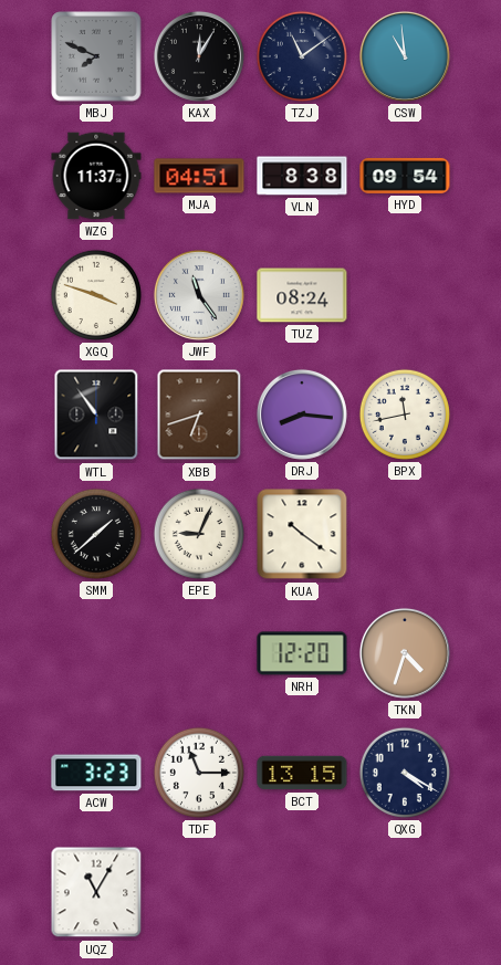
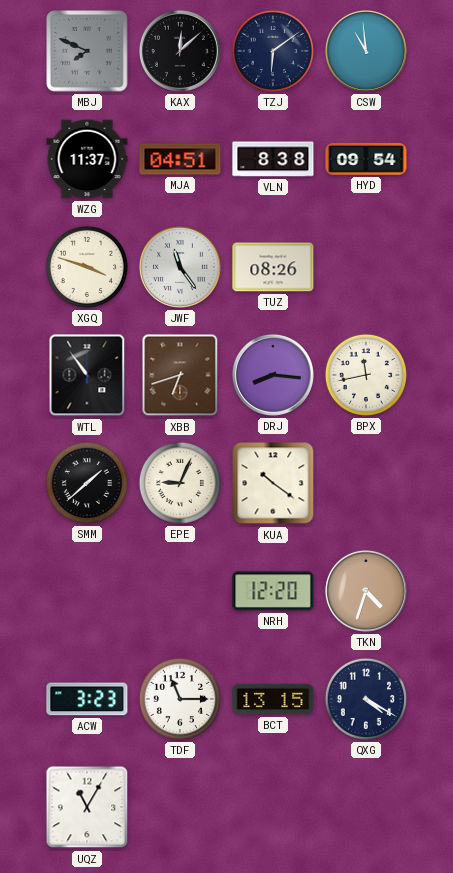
KAX: 12:05 -> 12:08
TZJ: 11:09 -> 6:09
TUZ: 08:24 -> 08:26
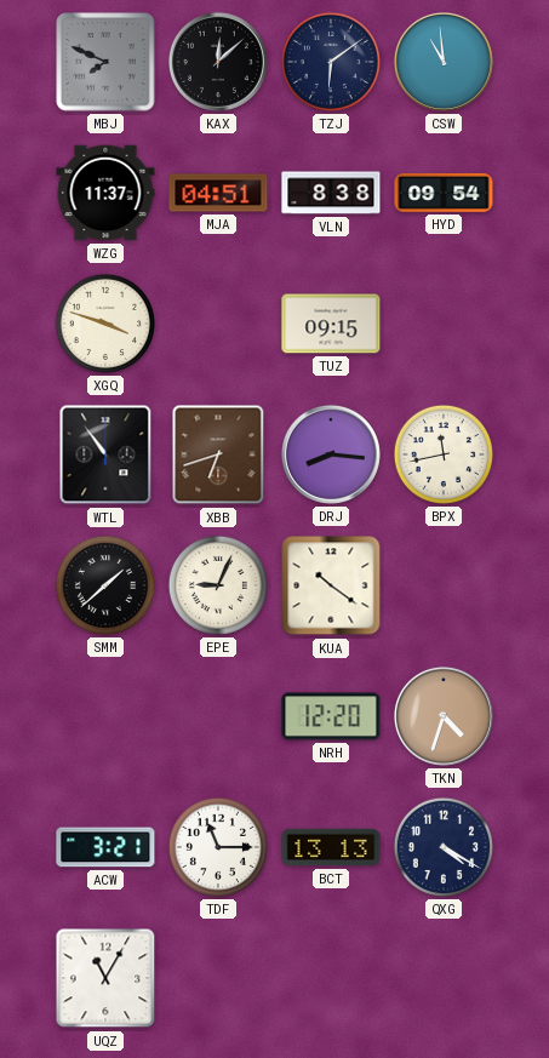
JWF: 11:24 -> none
TUZ: 08:26 -> 09:15
ACW: 3:23 -> 3:21
BCT: 13:15 -> 13:13
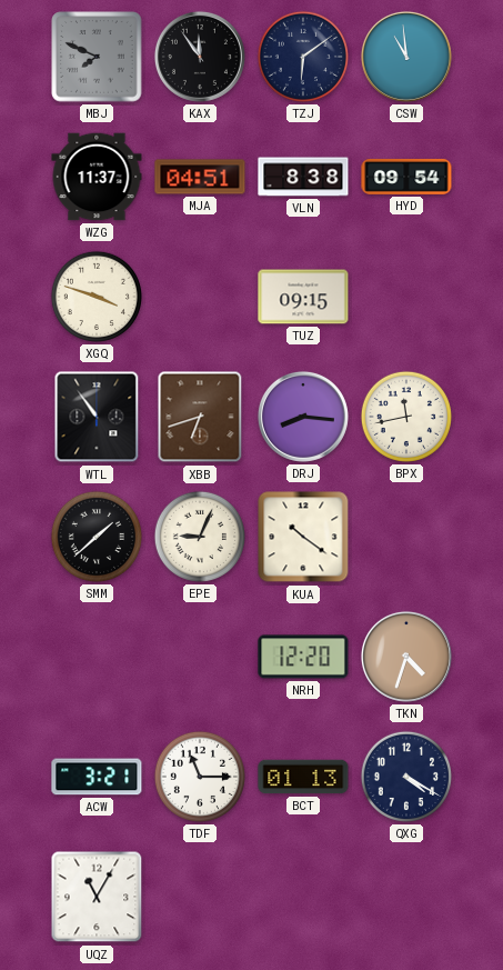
KAX: 12:08 -> 11:54
BCT: 13:13 -> 01:13
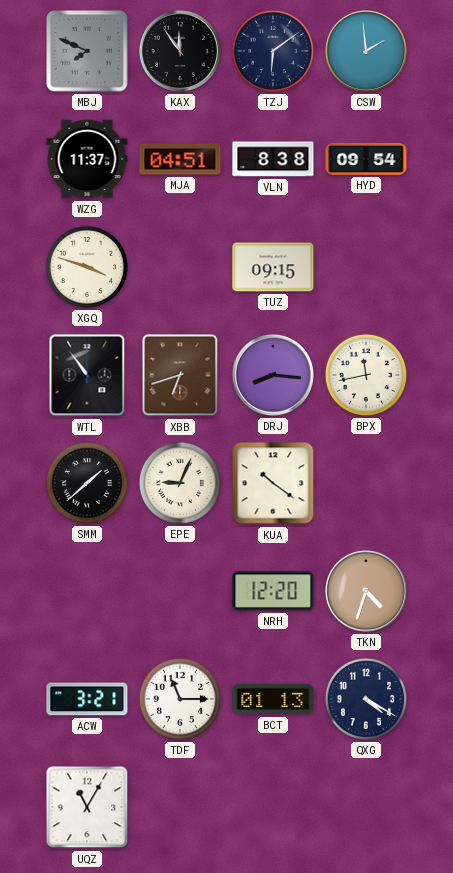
CSW: 10:59 -> 1:59
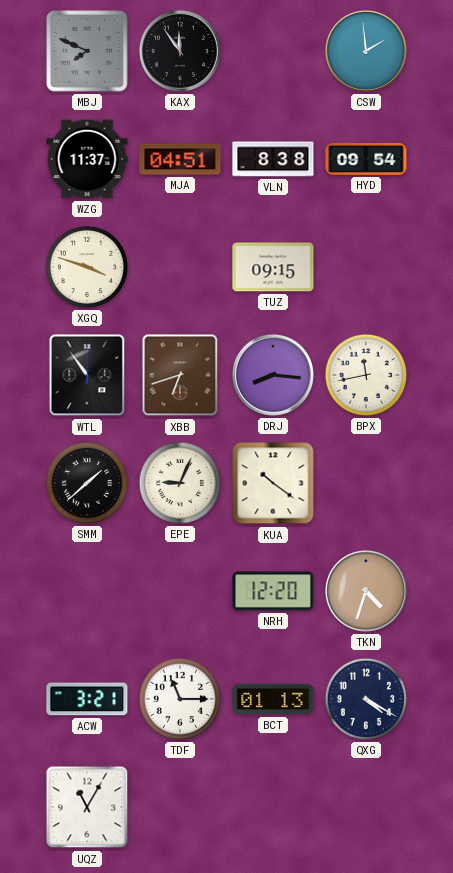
TZJ: 6:09 -> none
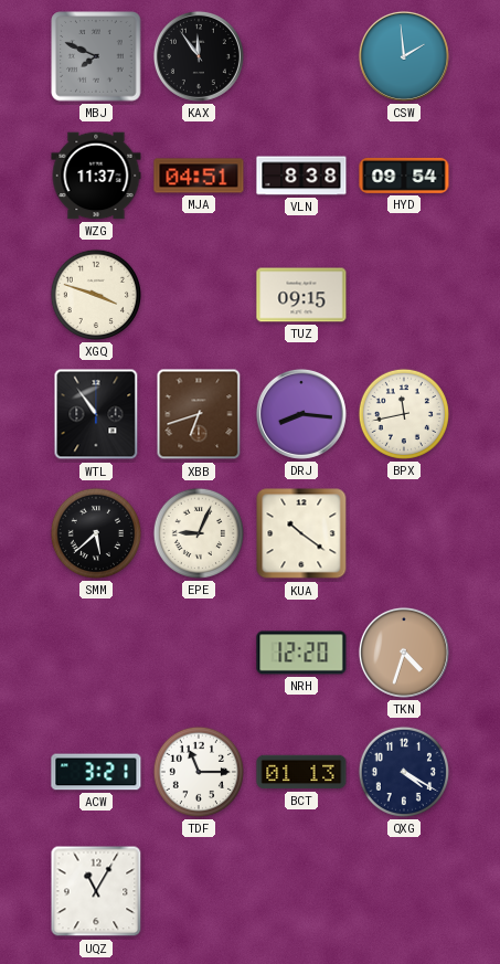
SMM: 1:38 -> 5:38
